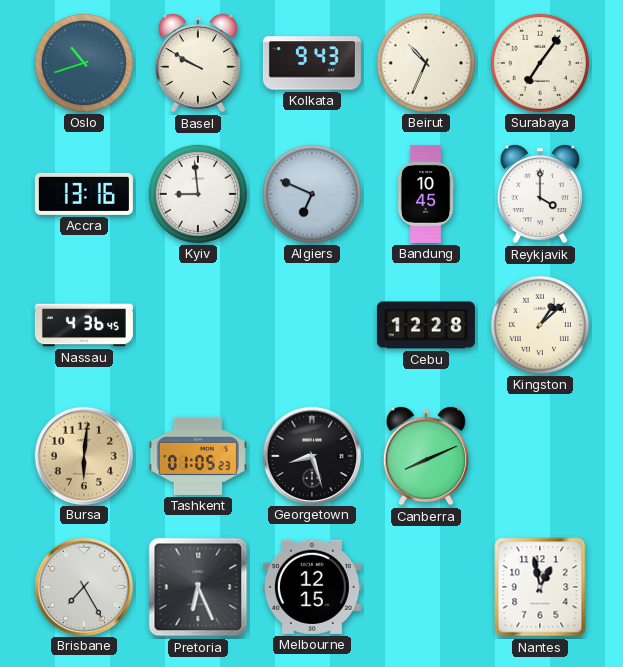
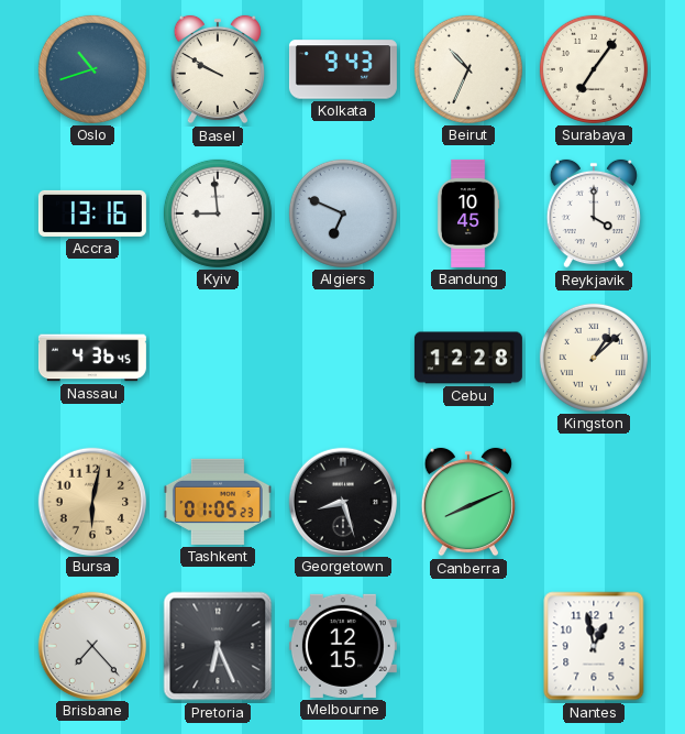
Bursa: 6:01 -> 6:02
Brisbane: 7:25 -> 7:23
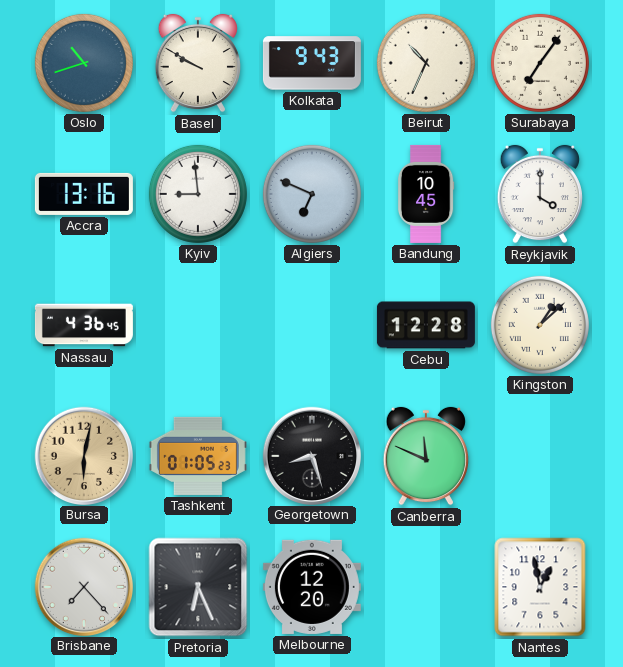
Canberra: 8:11 -> 11:49
Melbourne: 12:15 -> 12:20
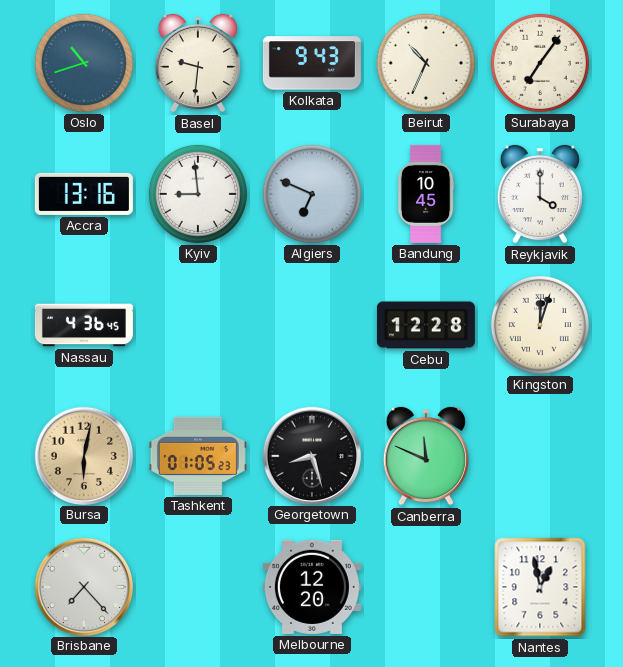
Basel: 9:50 -> 9:31
Kingston: 1:08 -> 12:03
Pretoria: 6:26 -> none
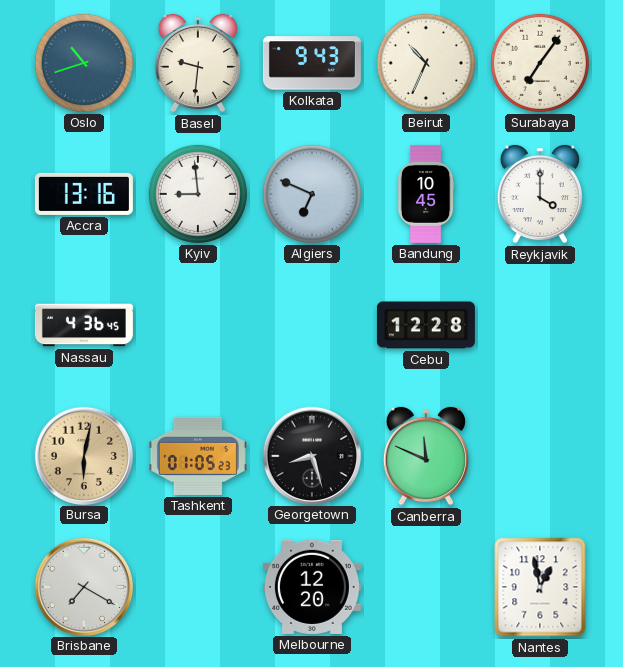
Kingston: 12:03 -> none
Brisbane: 7:23 -> 7:20
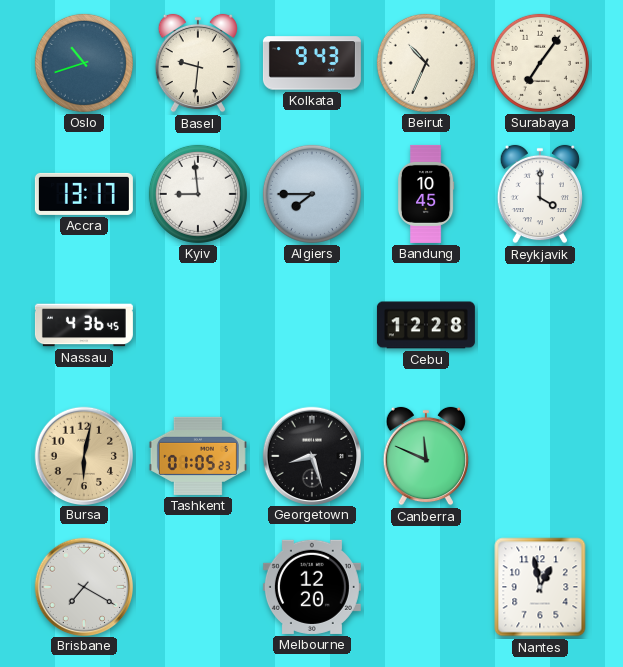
Accra: 13:16 -> 13:17
Algiers: 6:49 -> 7:45
